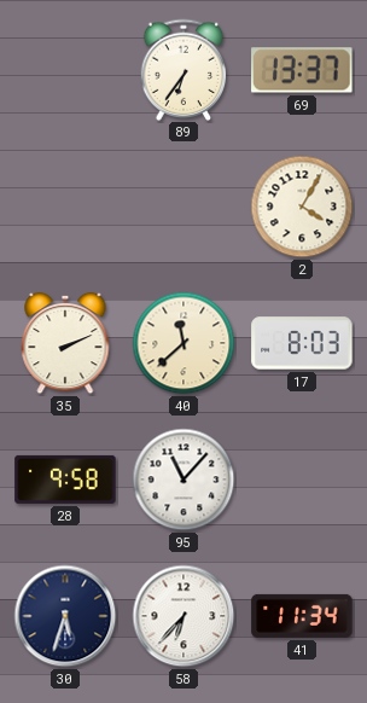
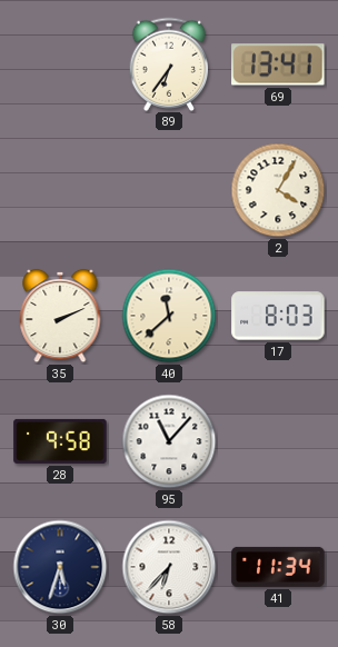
69: 13:37 -> 13:41
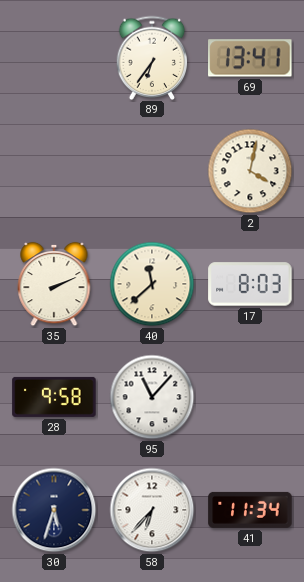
2: 4:05 -> 4:02
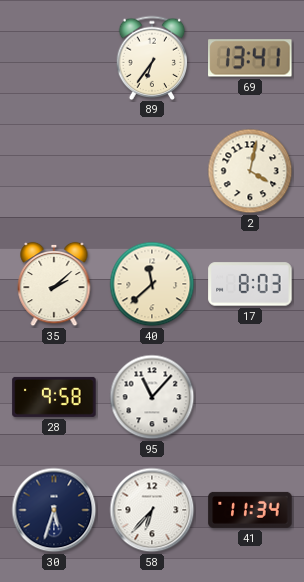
35: 2:11 -> 2:08
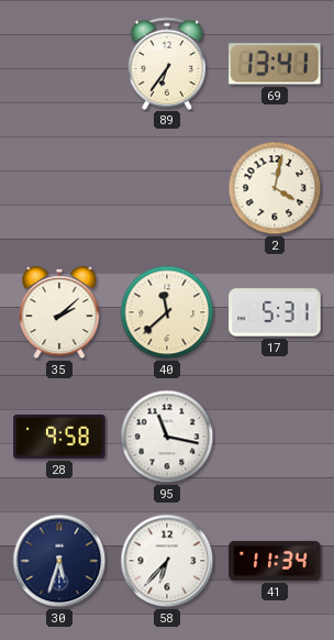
17: 8:03 -> 5:31
95: 11:07 -> 11:17
